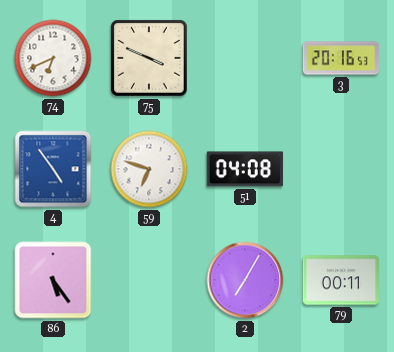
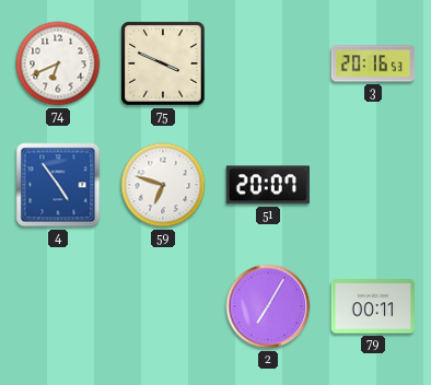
51: 04:08 -> 20:07
86: 5:24 -> none
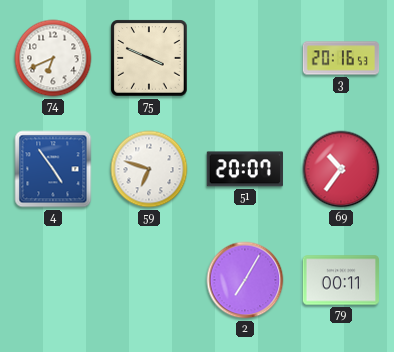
69: none -> 10:36
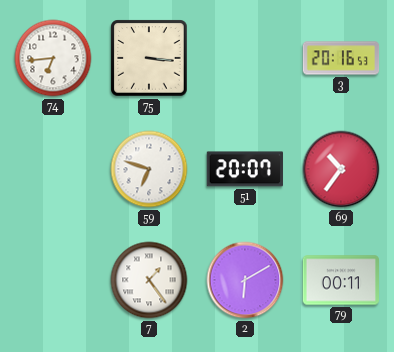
74: 6:41 -> 6:44
75: 3:49 -> 3:16
4: 4:54 -> none
7: none -> 1:24
2: 7:05 -> 6:10
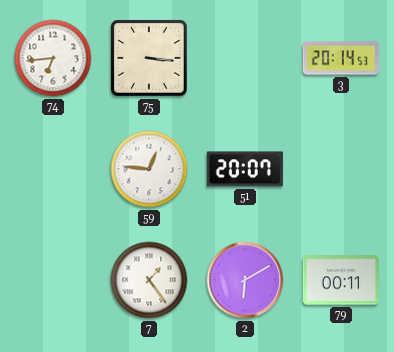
3: 20:16 -> 20:14
59: 6:48 -> 12:46
69: 10:36 -> none
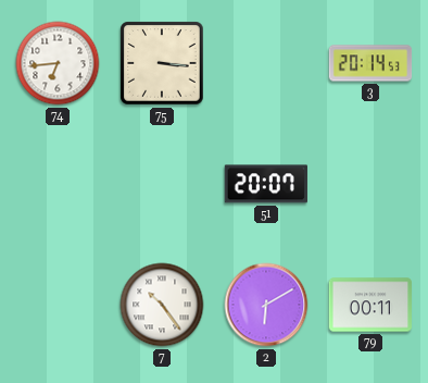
59: 12:46 -> none
7: 1:24 -> 10:24
